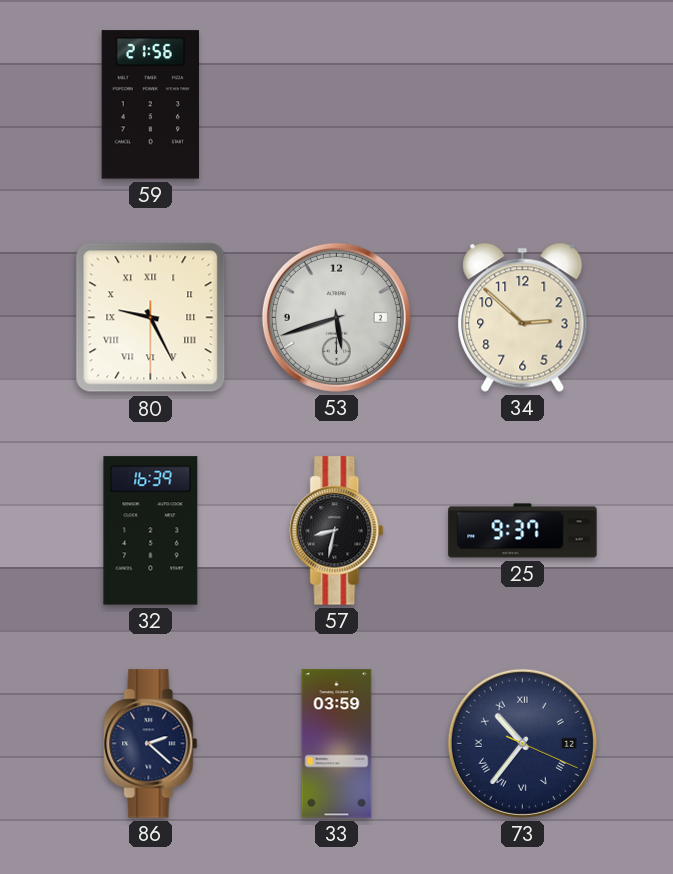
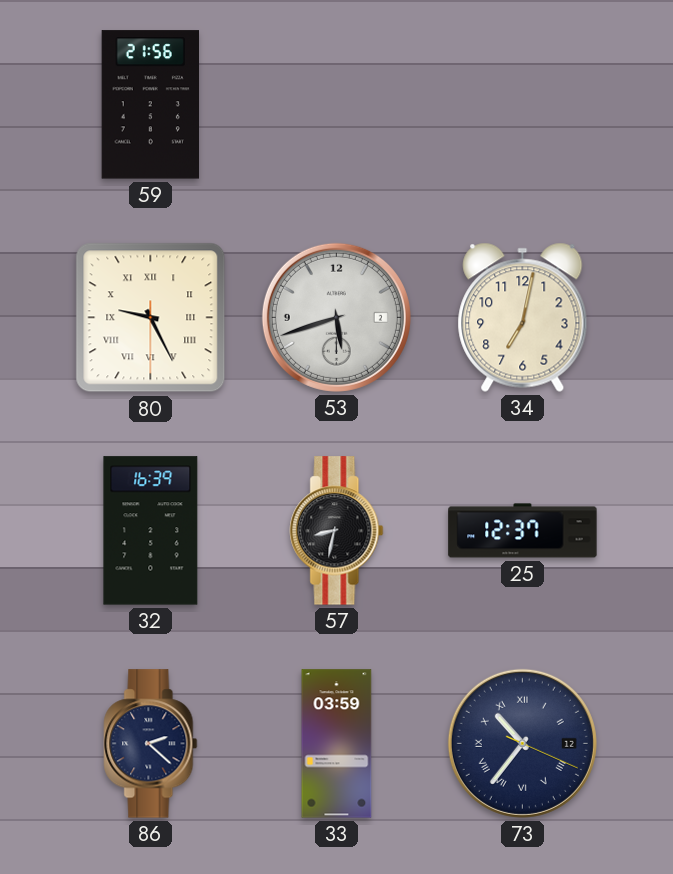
34: 2:52 -> 7:02
25: 9:37 -> 12:37
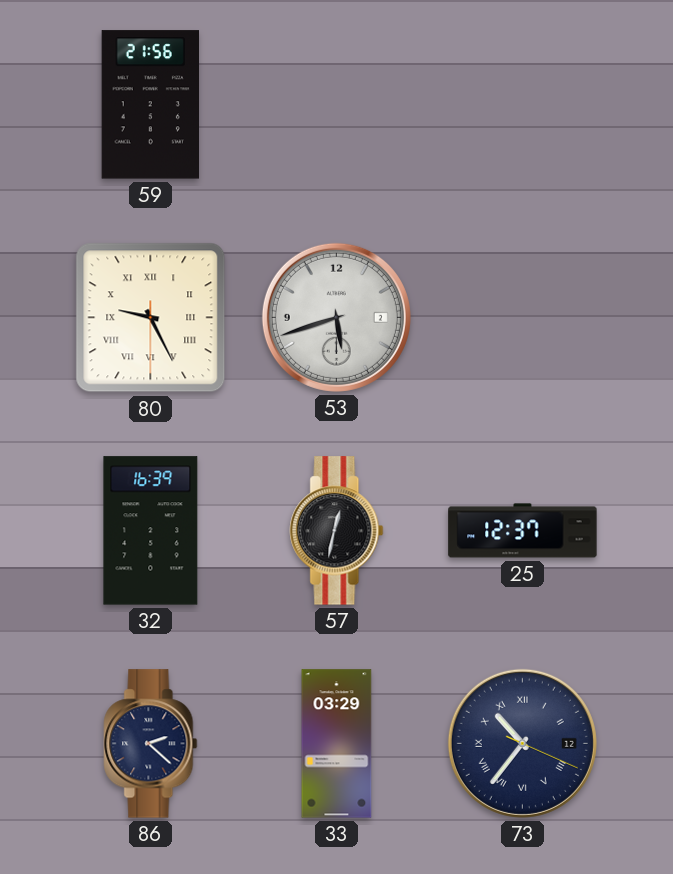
34: 7:02 -> none
57: 8:32 -> 12:32
33: 03:59 -> 03:29
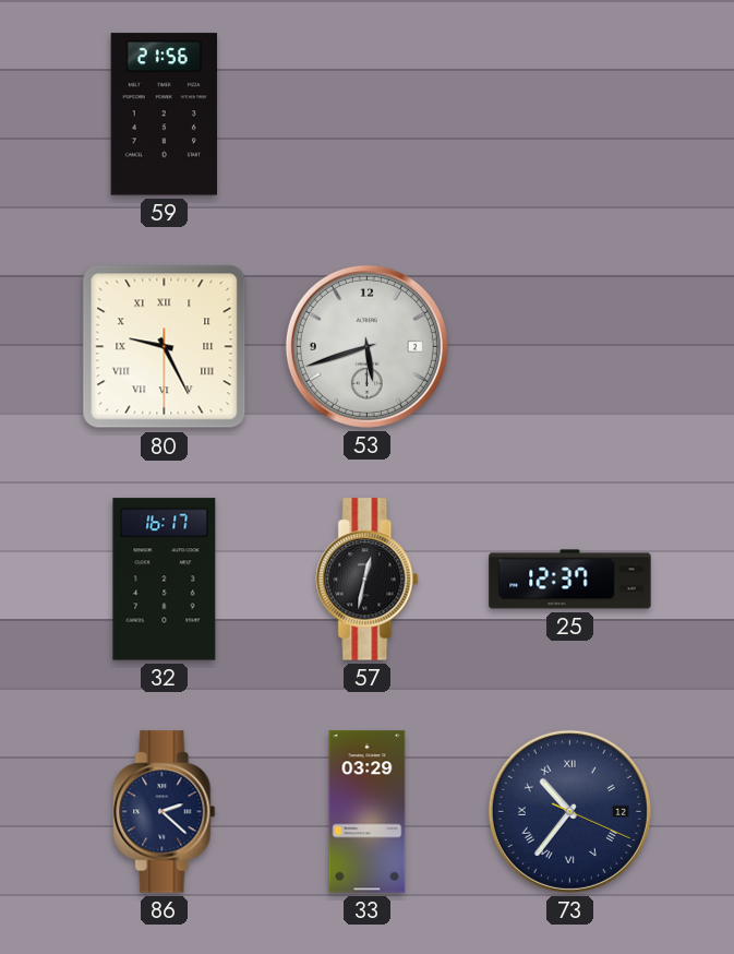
32: 16:39 -> 16:17
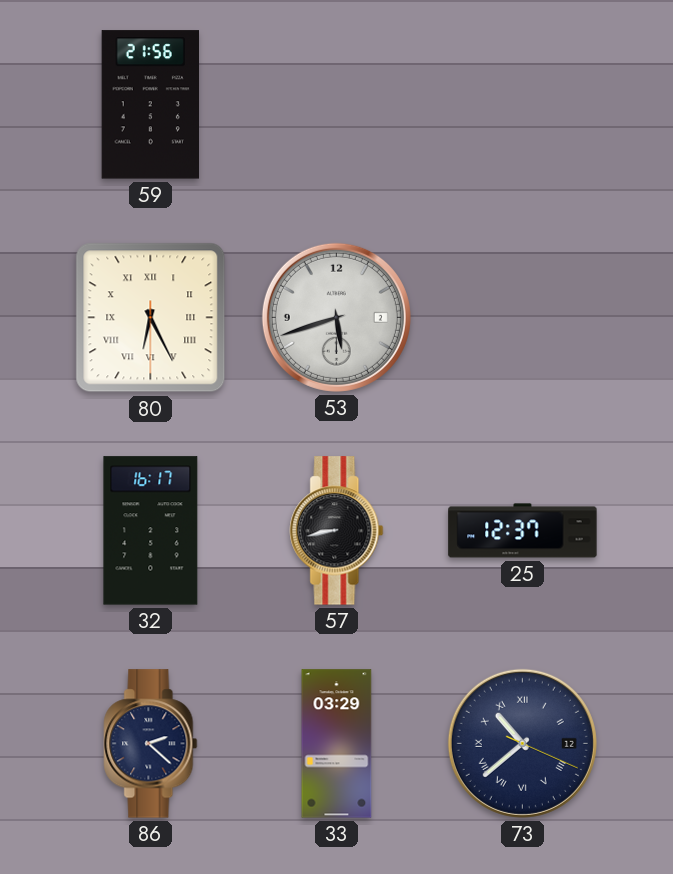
80: 9:25 -> 6:25
57: 12:32 -> 8:43
73: 10:36 -> 10:38
